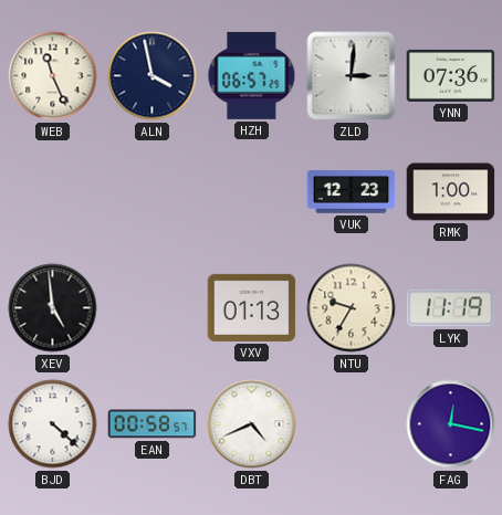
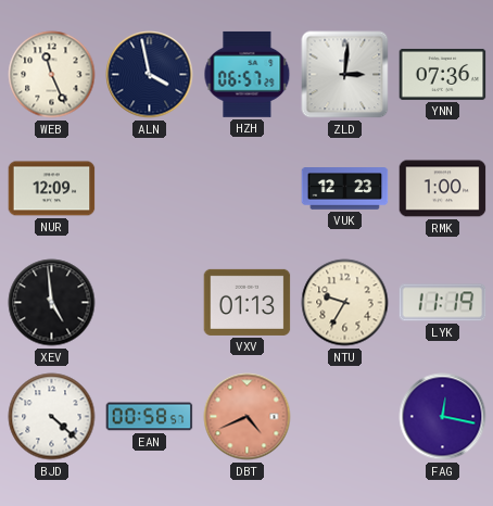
NUR: none -> 12:09
DBT dial: white -> salmon
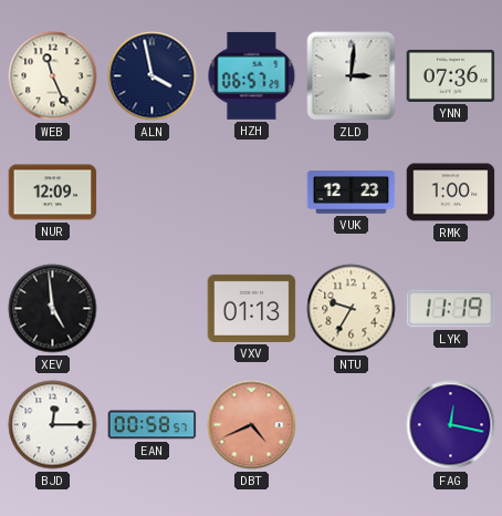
BJD: 4:22 -> 12:15
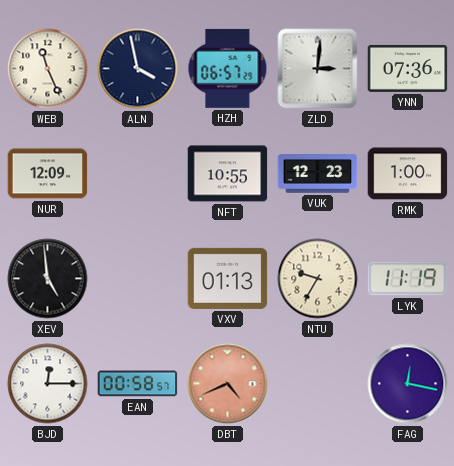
NFT: none -> 10:55
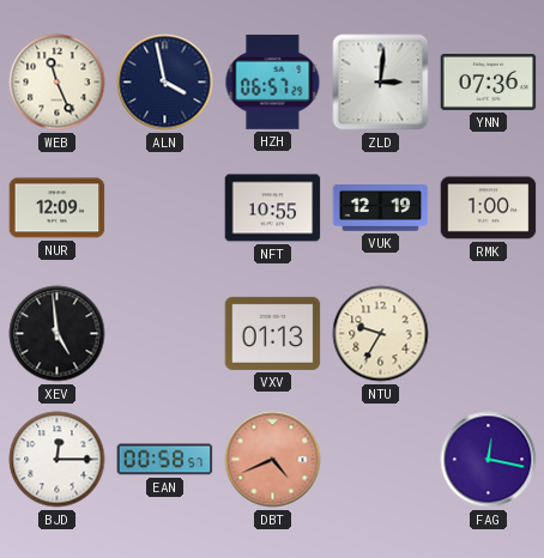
VUK: 12:23 -> 12:19
LYK: 11:19 -> none
